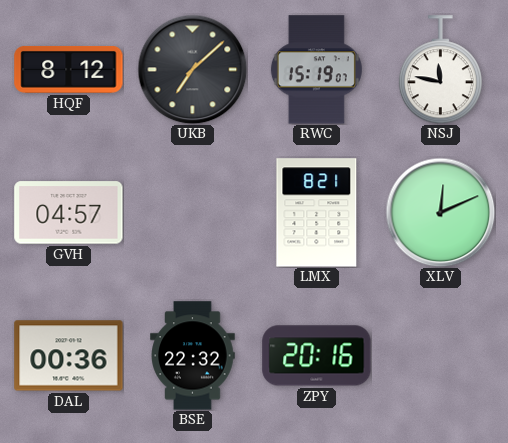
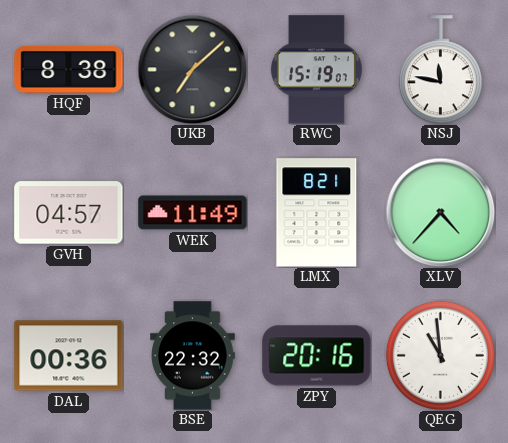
HQF: 8:12 -> 8:38
WEK: none -> 11:49
XLV: 12:11 -> 4:37
QEG: none -> 10:59
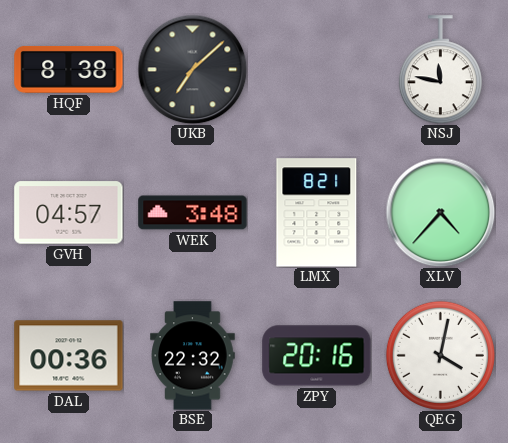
RWC: 15:19 -> none
WEK: 11:49 -> 3:48
QEG: 10:59 -> 4:02
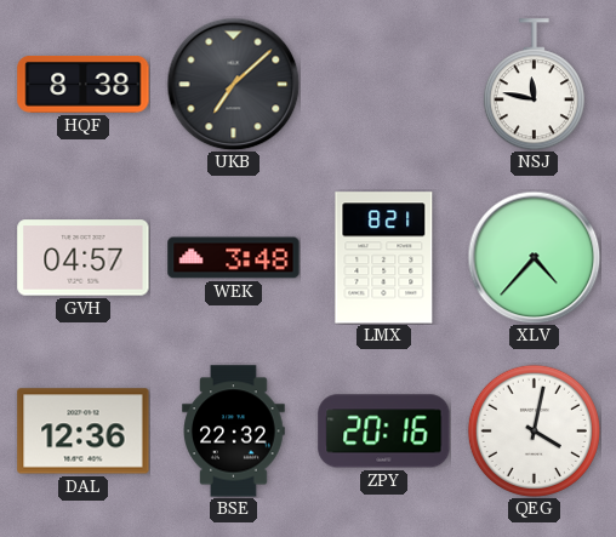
DAL: 00:36 -> 12:36
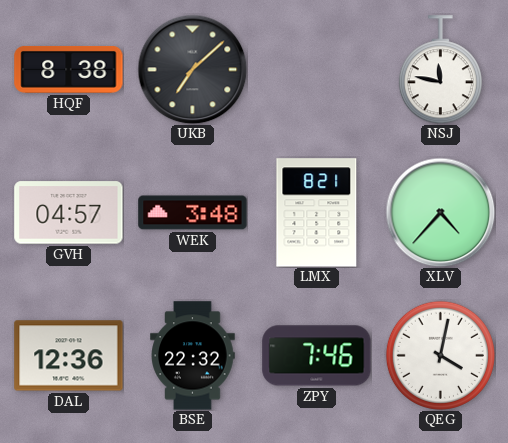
ZPY: 20:16 -> 7:46
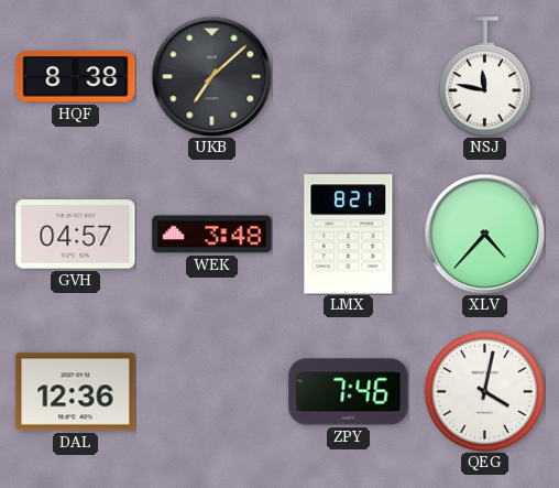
BSE: 22:32 -> none
